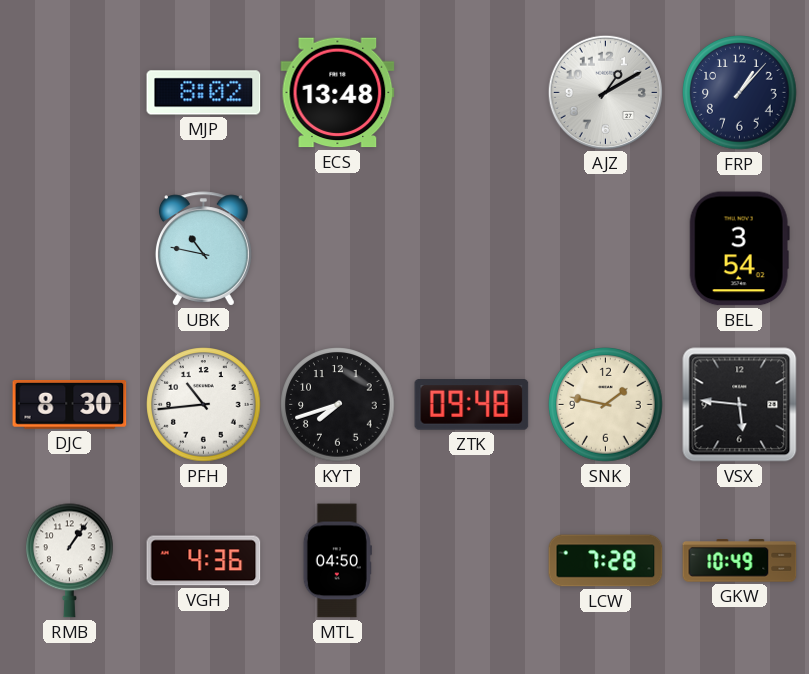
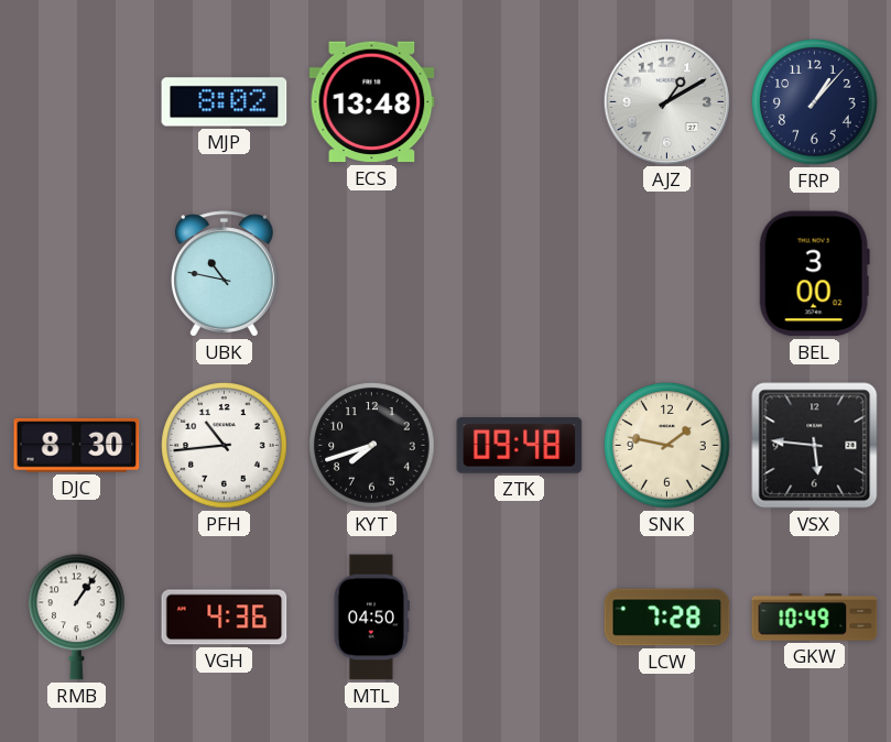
BEL: 3:54 -> 3:00
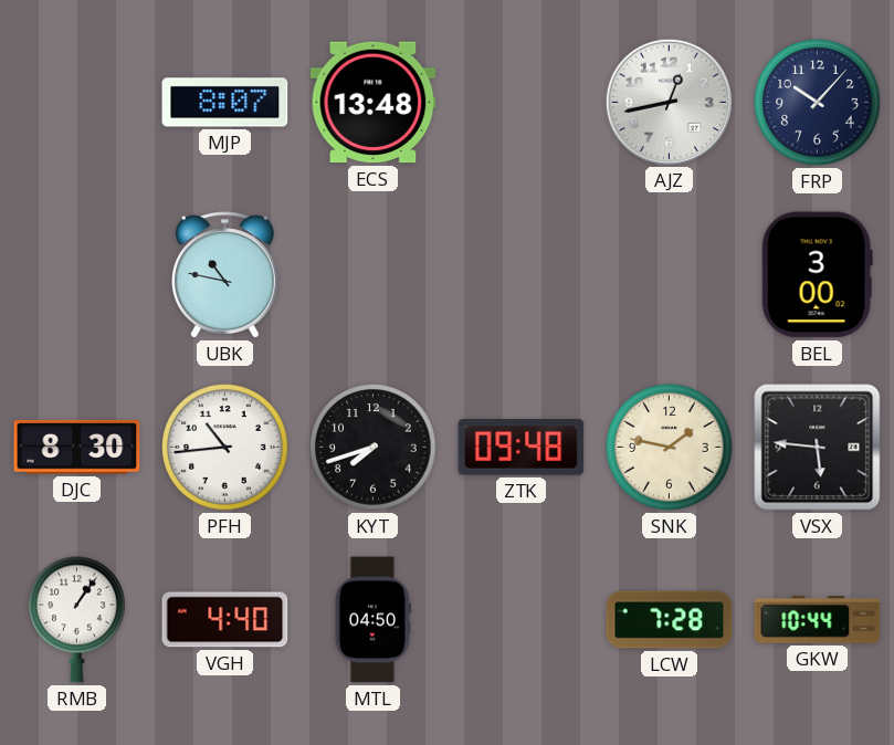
MJP: 8:02 -> 8:07
AJZ: 1:10 -> 12:43
FRP: 1:07 -> 10:07
VGH: 4:36 -> 4:40
GKW: 10:49 -> 10:44
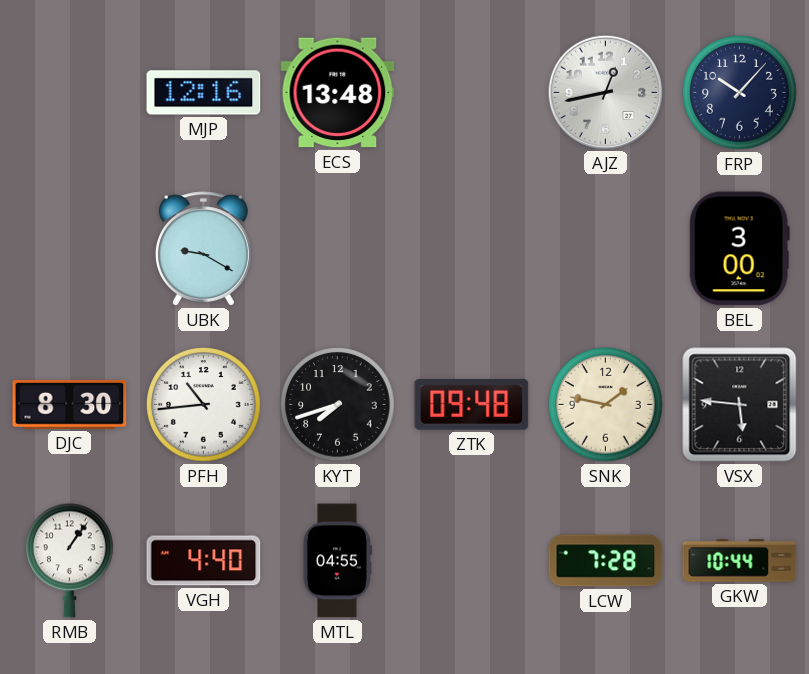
MJP: 8:07 -> 12:16
UBK: 10:47 -> 9:20
MTL: 04:50 -> 04:55
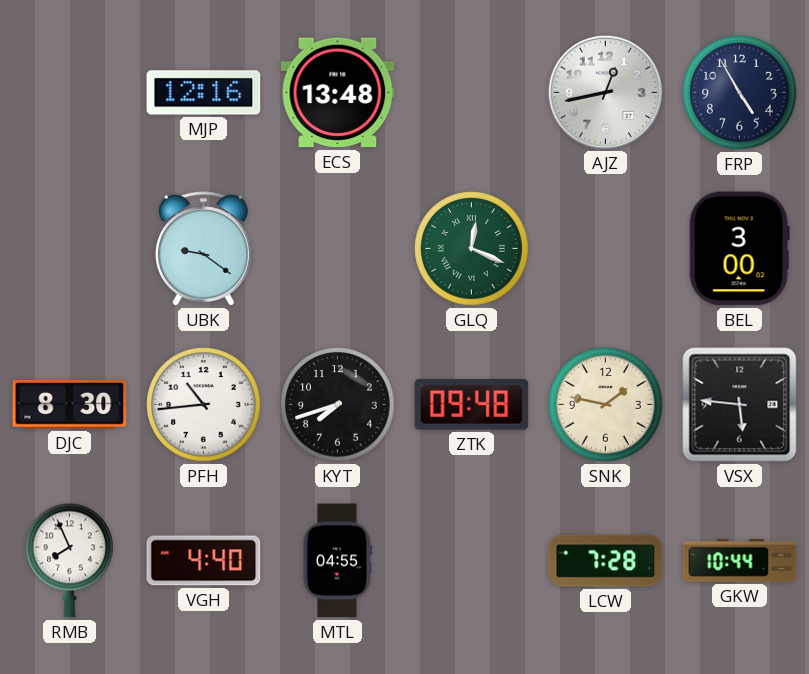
FRP: 10:07 -> 4:55
UBK: 9:20 -> 9:21
GLQ: none -> 12:19
RMB: 1:06 -> 7:56
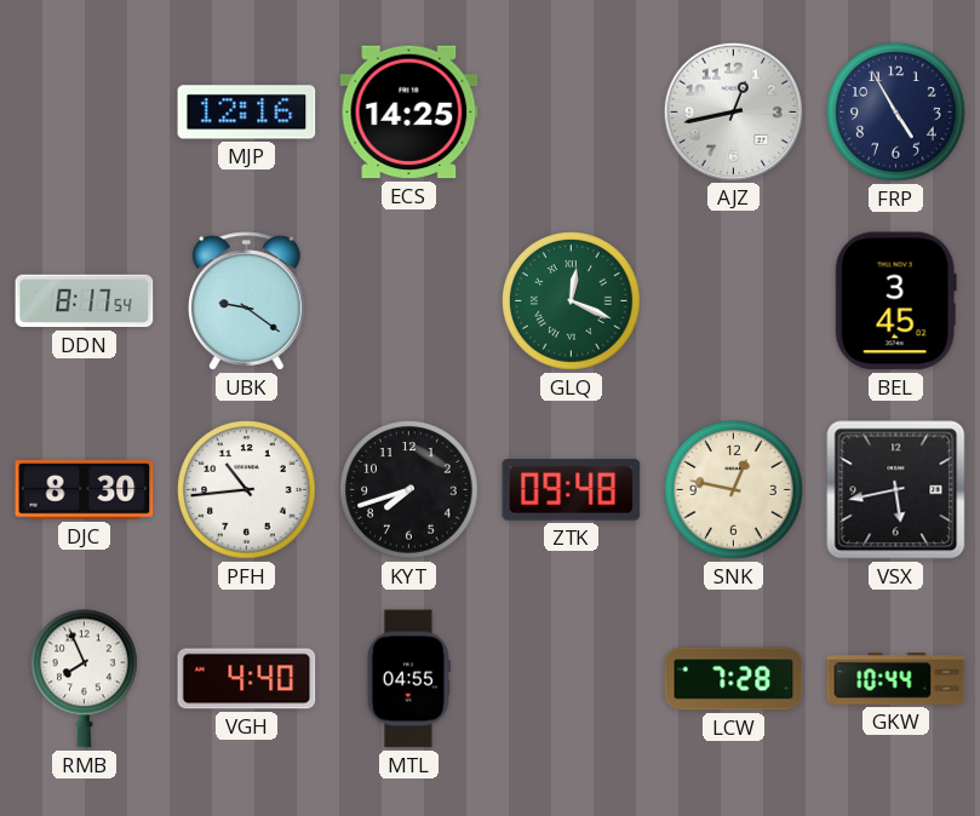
ECS: 13:48 -> 14:25
DDN: none -> 8:17
BEL: 3:00 -> 3:45
SNK: 1:47 -> 12:47
VSX: 5:46 -> 5:43
